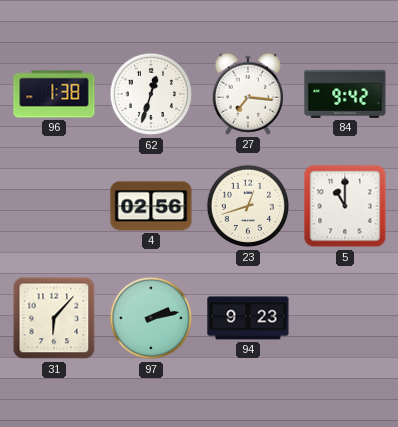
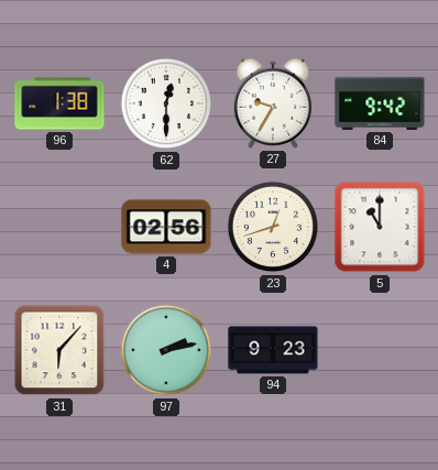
62: 12:33 -> 12:30
27: 7:16 -> 9:35
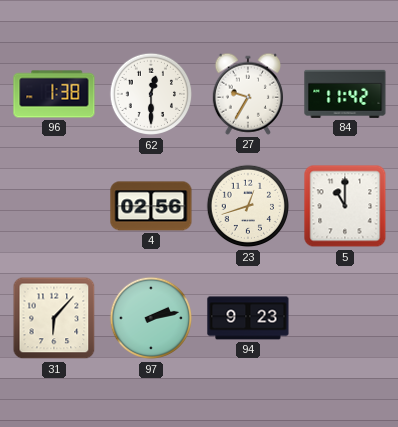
84: 9:42 -> 11:42
